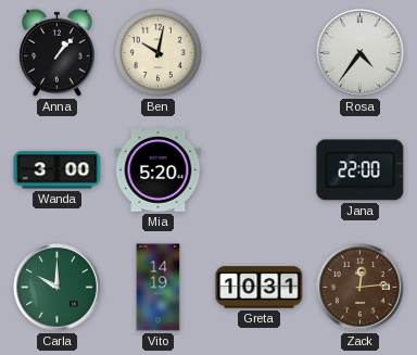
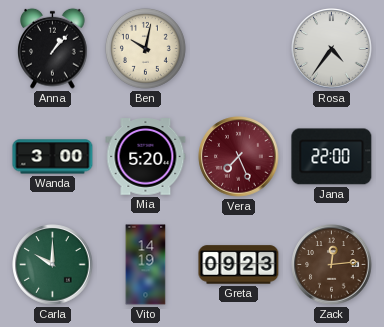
Vera: none -> 7:26
Greta: 10:31 -> 09:23
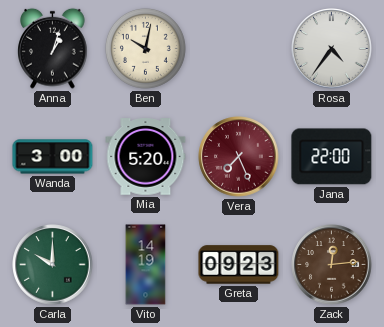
Anna: 1:07 -> 1:03
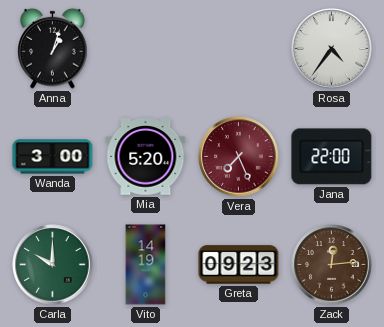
Ben: 10:02 -> none
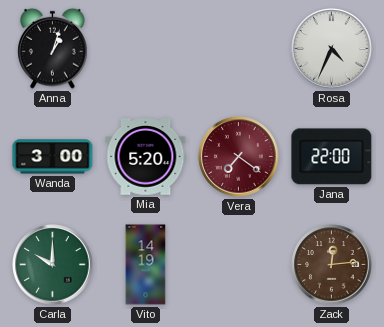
Rosa: 4:36 -> 4:34
Vera: 7:26 -> 7:21
Greta: 09:23 -> none
